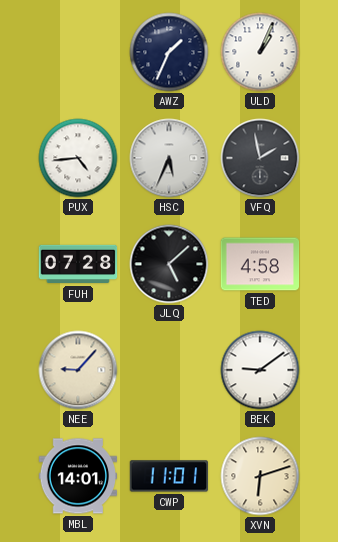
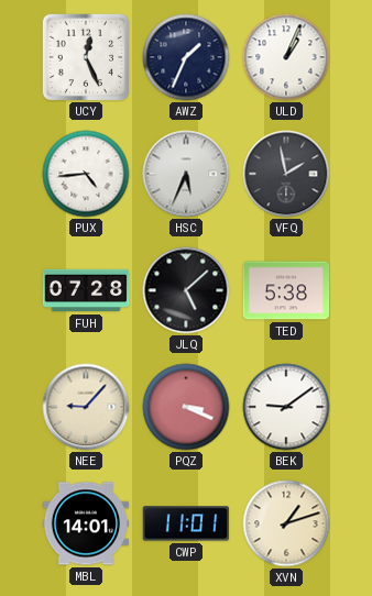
UCY: none -> 12:26
TED: 4:58 -> 5:38
PQZ: none -> 3:19
XVN: 6:12 -> 1:12
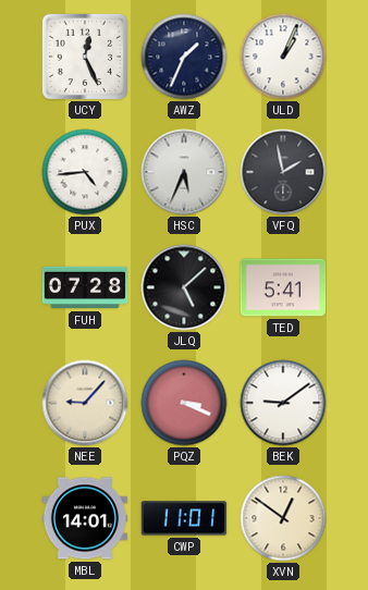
TED: 5:38 -> 5:41
XVN: 1:12 -> 12:51
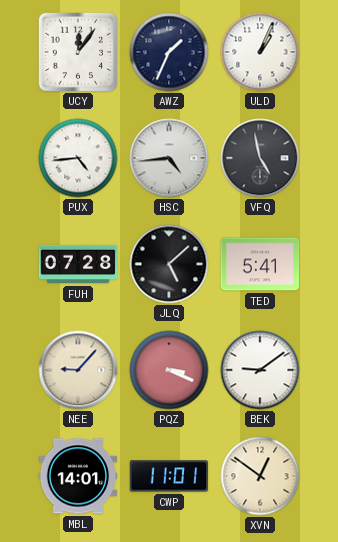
UCY: 12:26 -> 12:06
HSC: 5:34 -> 4:44
VFQ: 1:58 -> 4:58
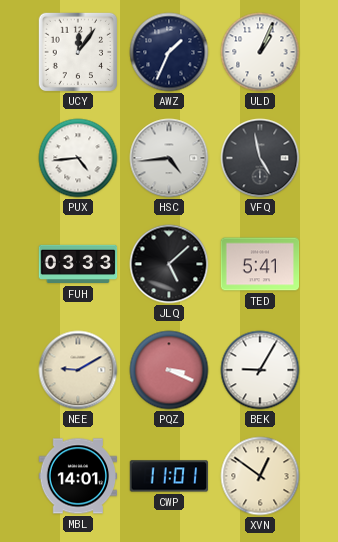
FUH: 07:28 -> 03:33
NEE: 9:07 -> 9:10
BEK: 9:09 -> 9:05
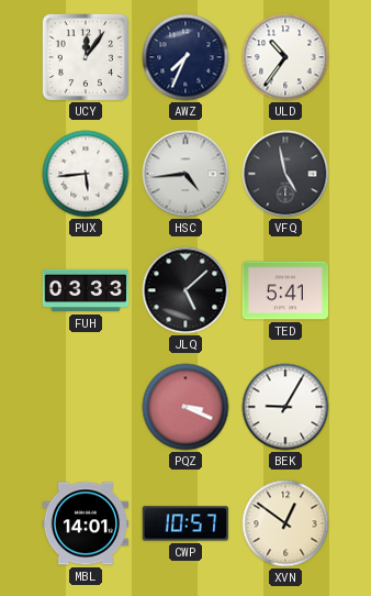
AWZ: 1:34 -> 7:34
ULD: 1:04 -> 10:36
PUX: 4:44 -> 5:44
NEE: 9:10 -> none
CWP: 11:01 -> 10:57
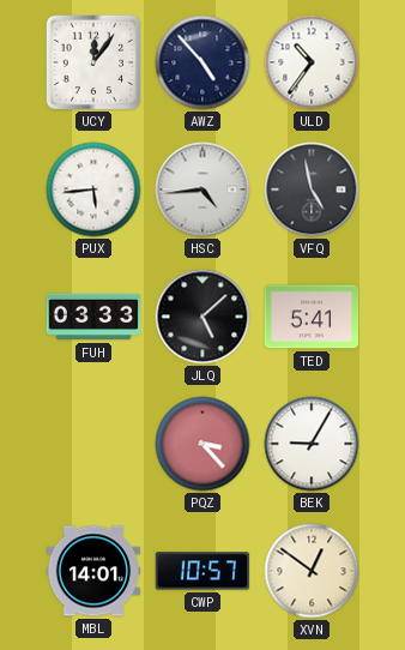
AWZ: 7:34 -> 4:53
PQZ: 3:19 -> 3:23
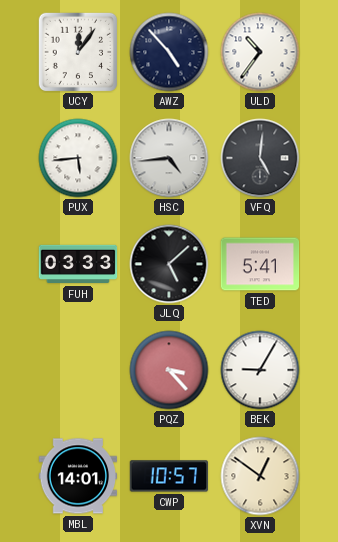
VFQ: 4:58 -> 5:01
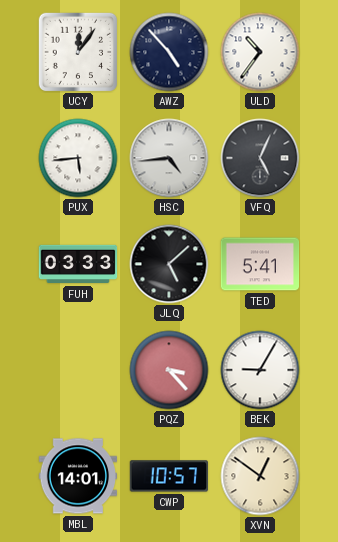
VFQ: 5:01 -> 5:04
